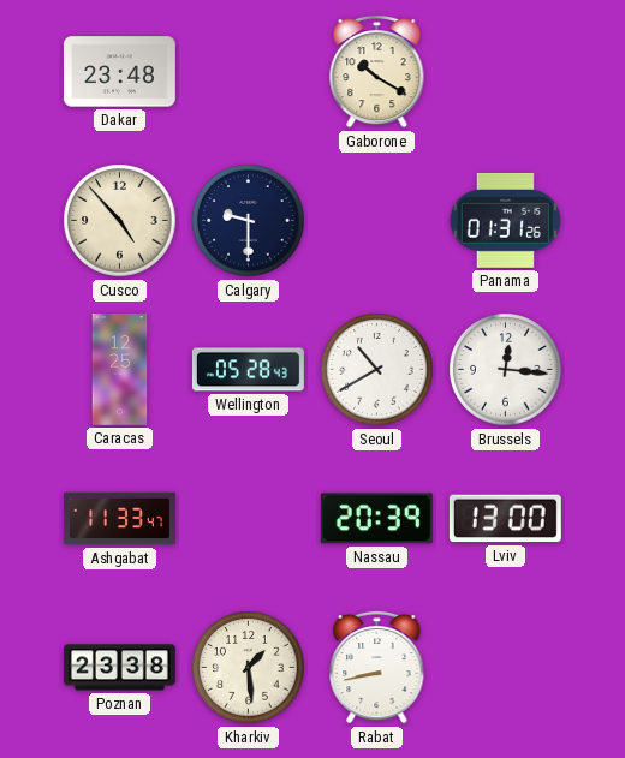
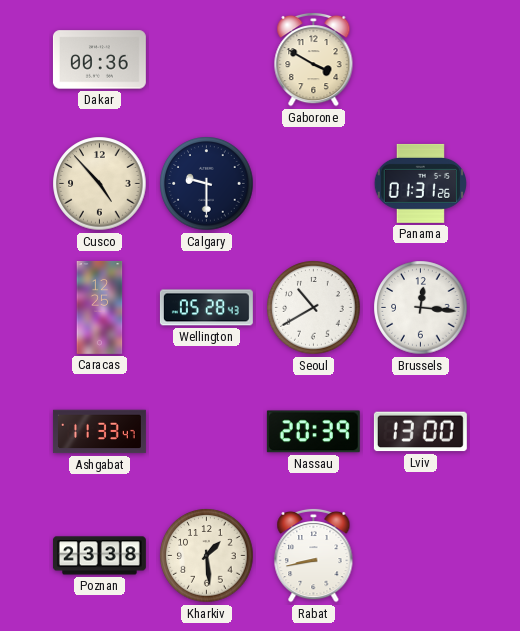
Dakar: 23:48 -> 00:36
Gaborone: 10:20 -> 3:50
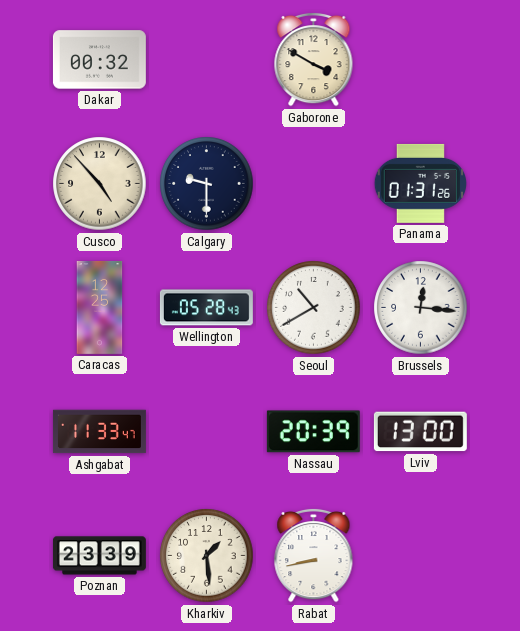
Dakar: 00:36 -> 00:32
Poznan: 23:38 -> 23:39
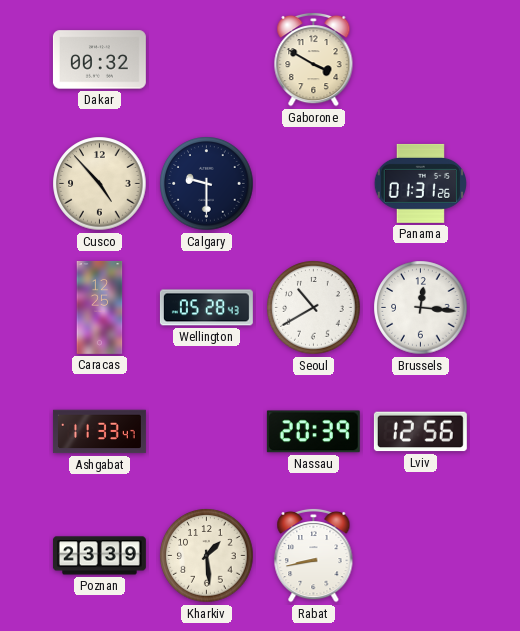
Lviv: 13:00 -> 12:56
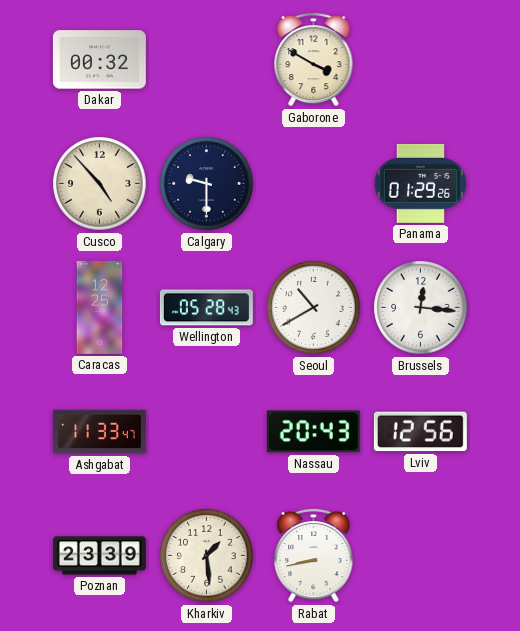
Panama: 01:31 -> 01:29
Nassau: 20:39 -> 20:43
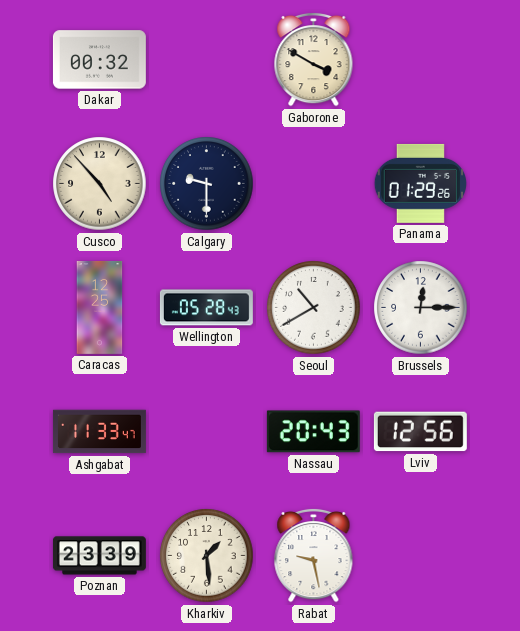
Brussels: 12:16 -> 12:15
Rabat: 8:43 -> 9:28
